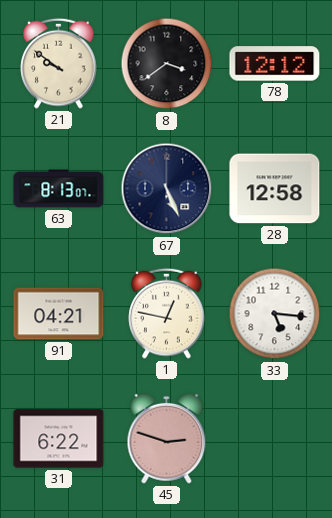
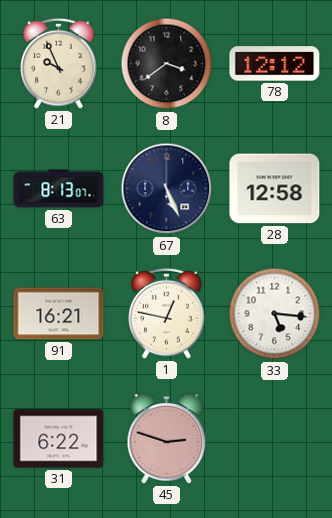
21: 9:51 -> 9:56
91: 04:21 -> 16:21
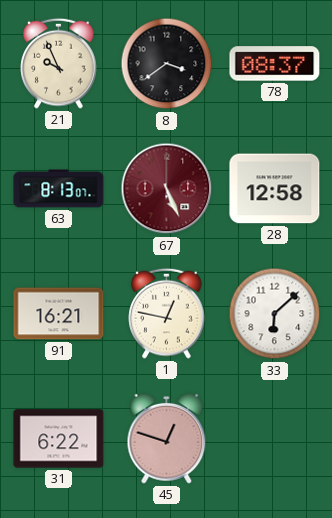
78: 12:12 -> 08:37
67 dial: navy -> burgundy
33: 5:16 -> 6:08
45: 2:48 -> 12:48
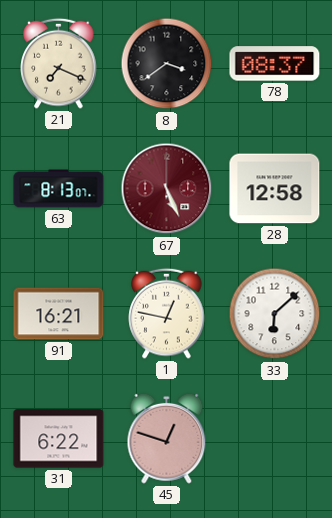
21: 9:56 -> 7:19
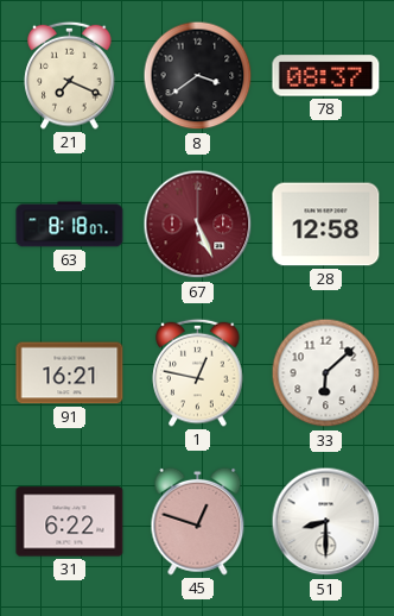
63: 8:13 -> 8:18
51: none -> 8:30
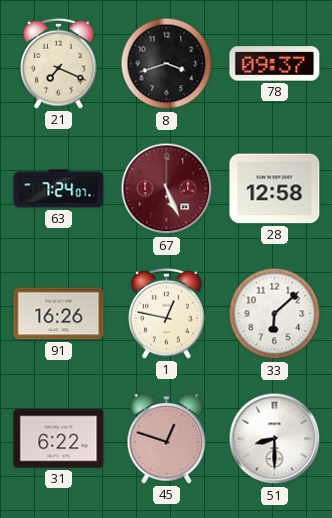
8: 3:39 -> 3:42
78: 08:37 -> 09:37
63: 8:18 -> 7:24
91: 16:21 -> 16:26
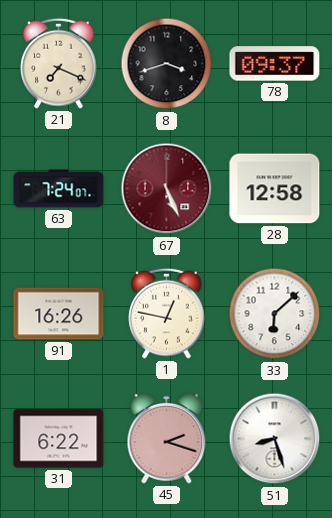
45: 12:48 -> 2:18
51: 8:30 -> 8:27
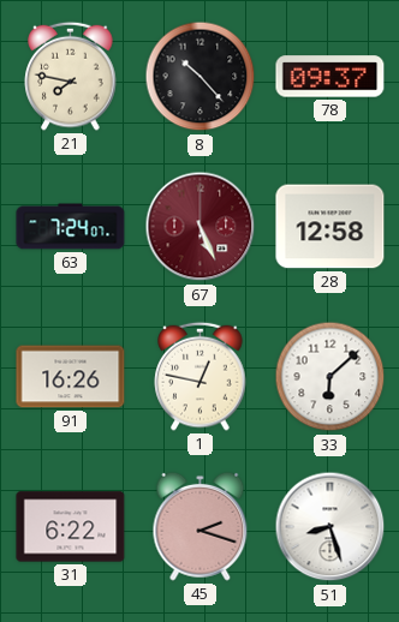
21: 7:19 -> 7:47
8: 3:42 -> 10:23
